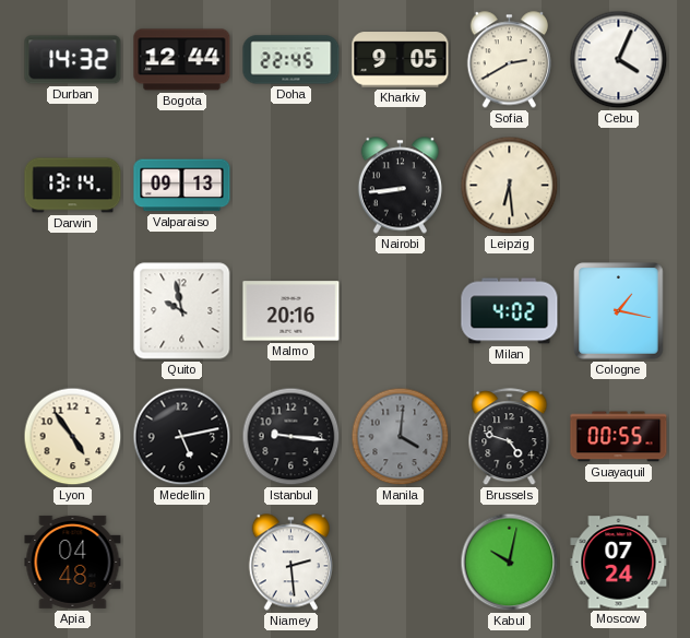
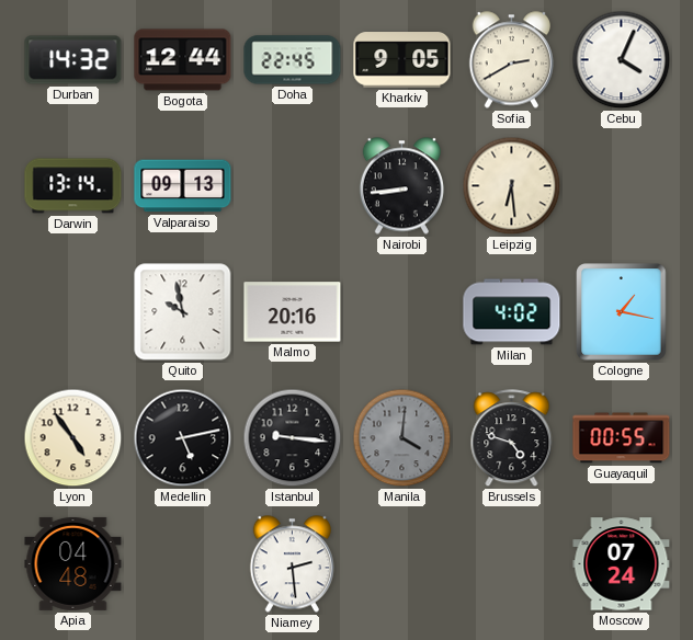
Kabul: 10:02 -> none
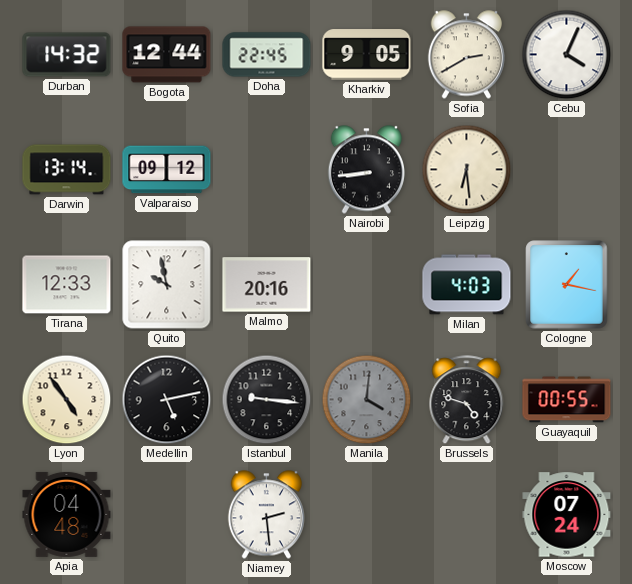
Valparaiso: 09:13 -> 09:12
Tirana: none -> 12:33
Milan: 4:02 -> 4:03
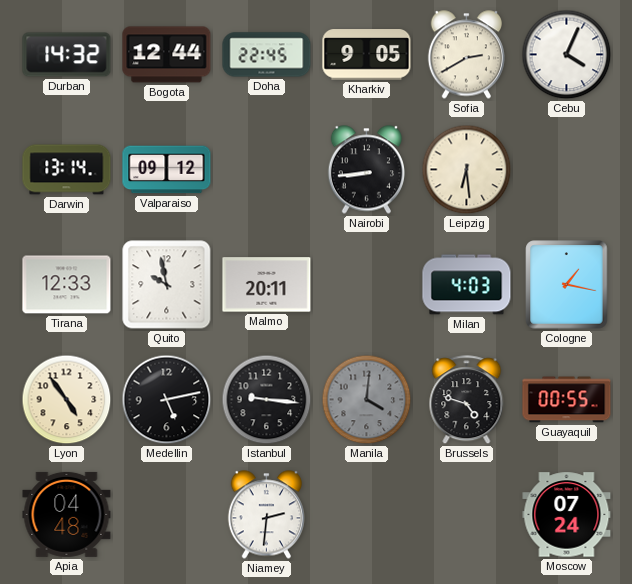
Malmo: 20:16 -> 20:11
Niamey: 2:29 -> 2:31
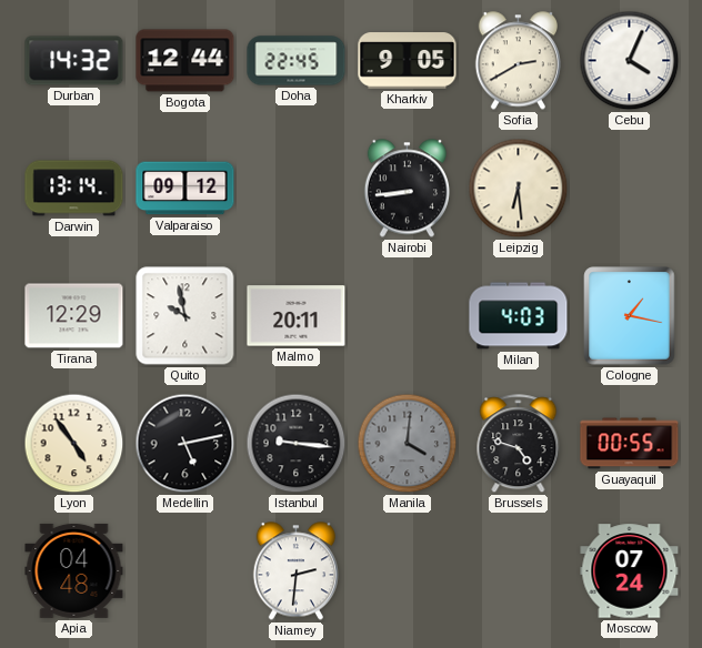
Tirana: 12:33 -> 12:29
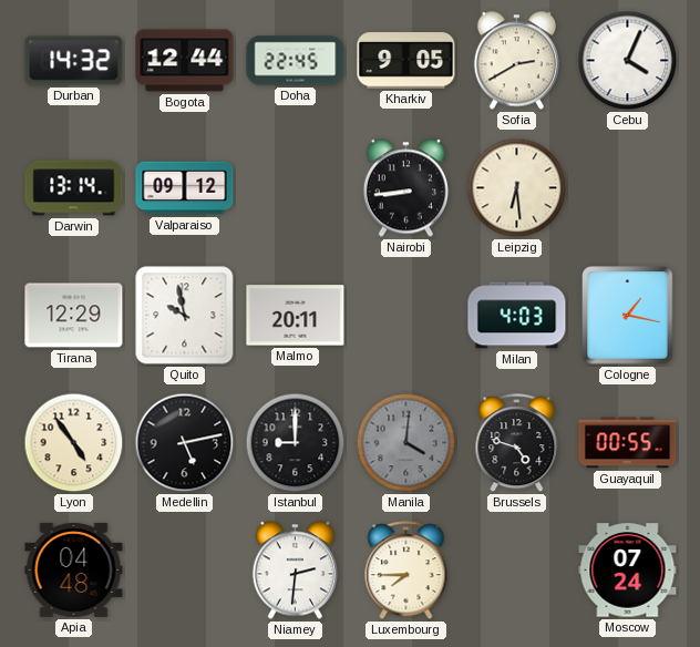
Istanbul: 9:16 -> 9:00
Luxembourg: none -> 7:45
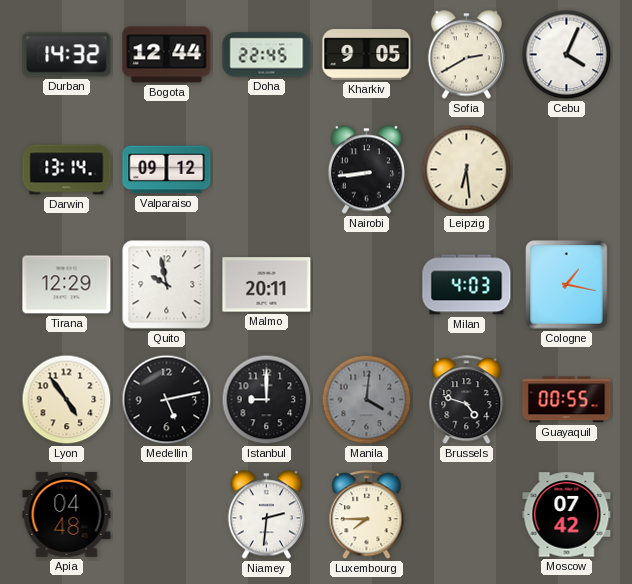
Moscow: 07:24 -> 07:42
